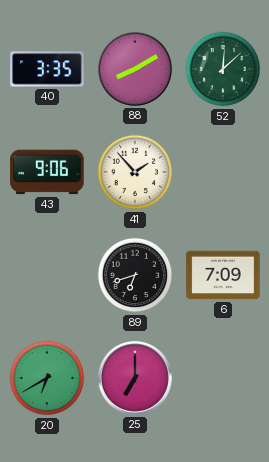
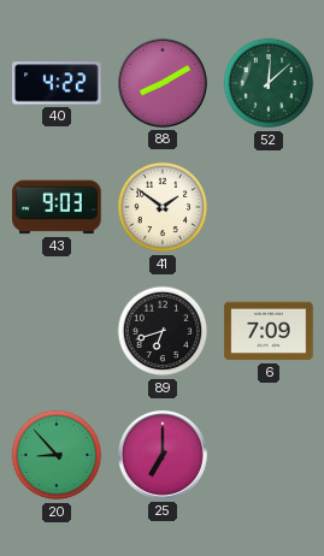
40: 3:35 -> 4:22
43: 9:06 -> 9:03
41: 1:53 -> 1:51
20: 6:40 -> 8:53
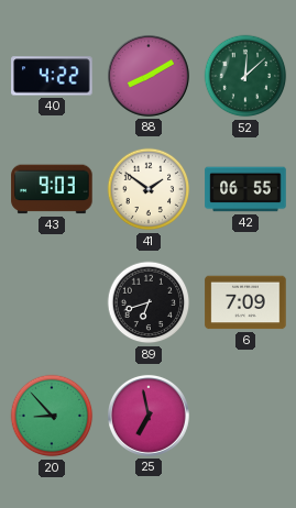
42: none -> 06:55
25: 7:00 -> 6:58
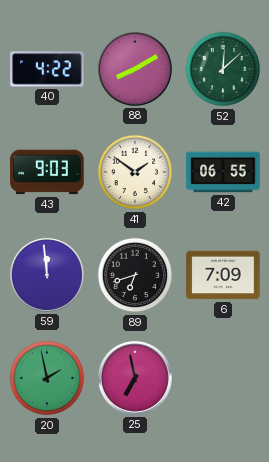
59: none -> 11:59
20: 8:53 -> 1:58
